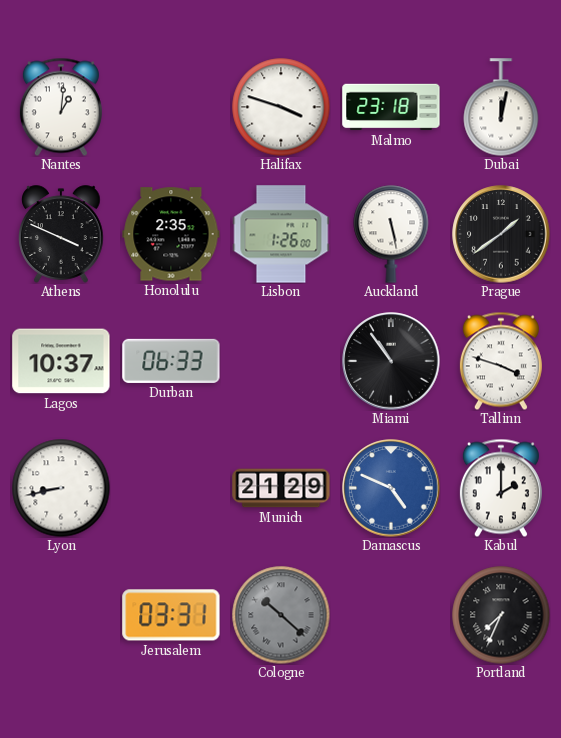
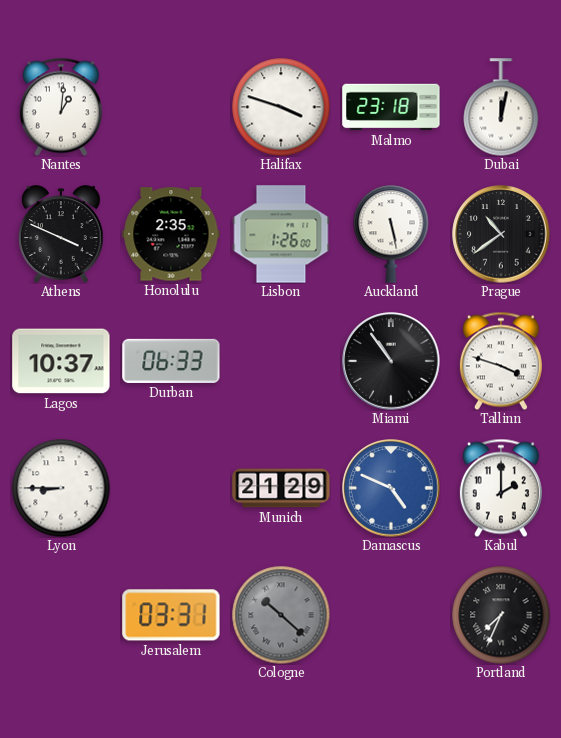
Prague: 1:39 -> 10:39
Lyon: 8:43 -> 8:45
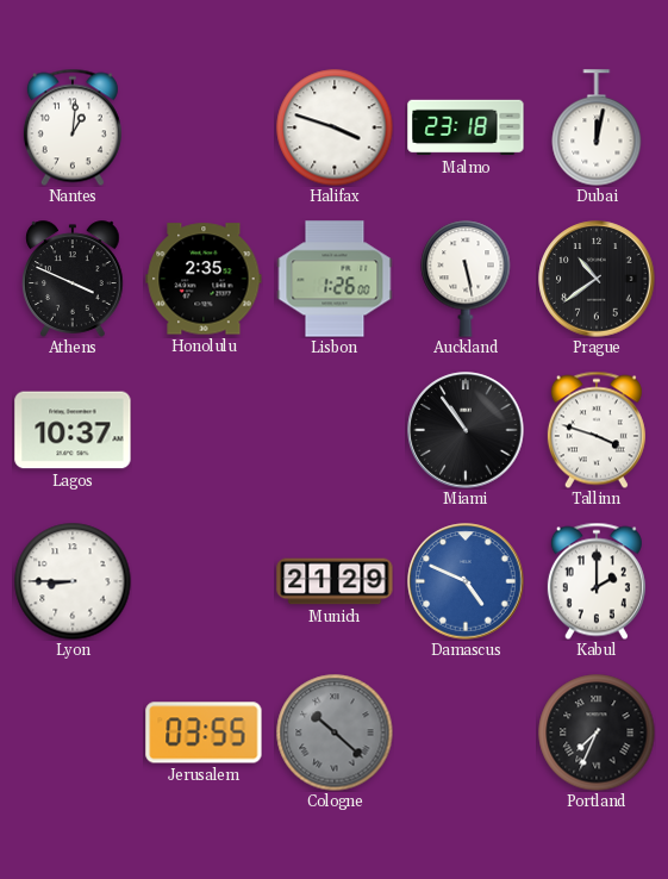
Durban: 06:33 -> none
Jerusalem: 03:31 -> 03:55
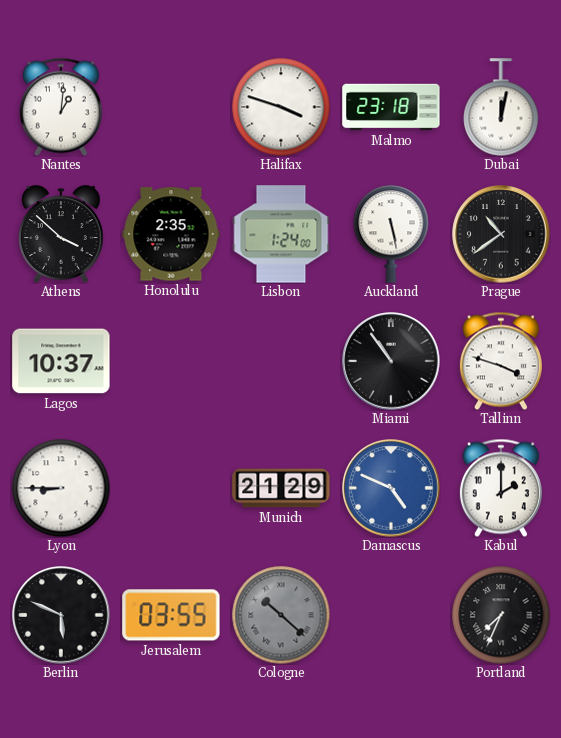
Athens: 3:49 -> 3:52
Lisbon: 1:26 -> 1:24
Berlin: none -> 5:49
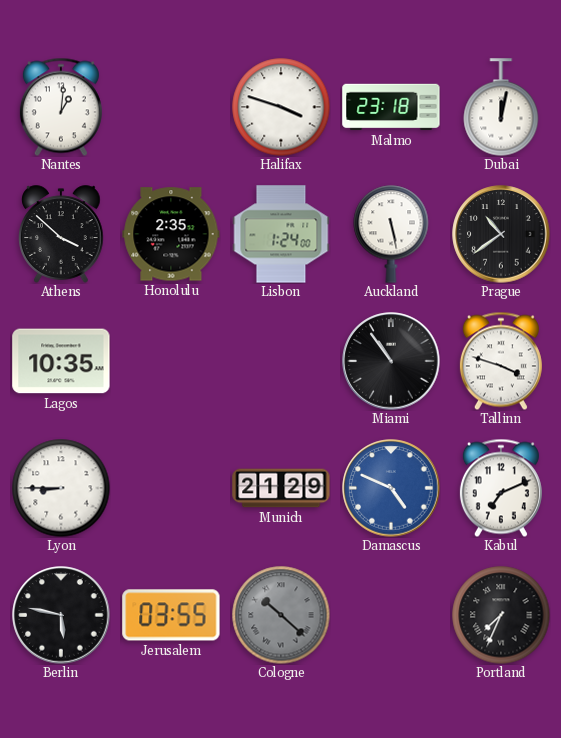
Lagos: 10:37 -> 10:35
Kabul: 2:00 -> 7:11
Berlin: 5:49 -> 5:47
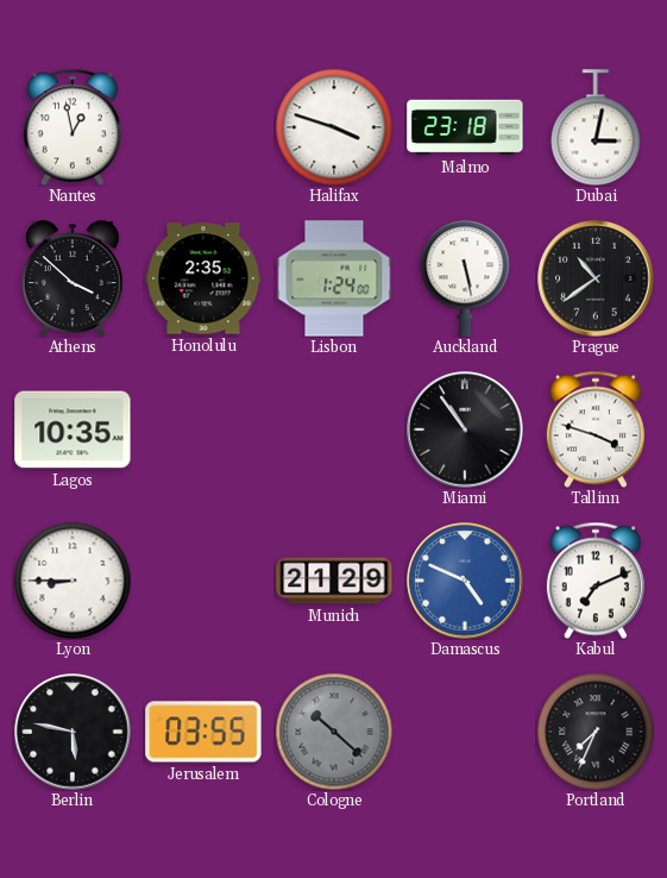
Nantes: 1:01 -> 12:58
Dubai: 12:02 -> 3:02
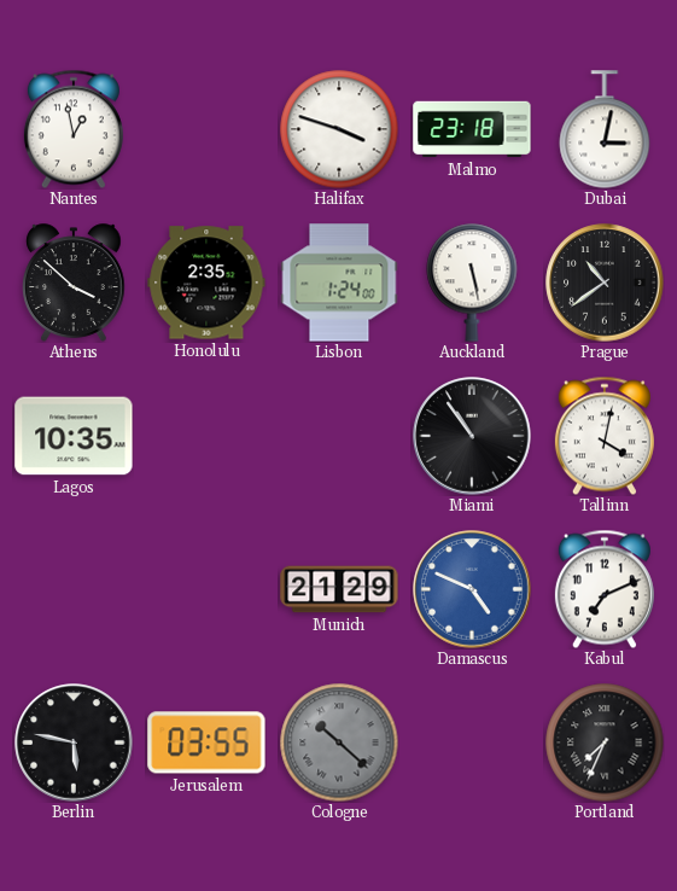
Tallinn: 3:48 -> 4:02
Lyon: 8:45 -> none
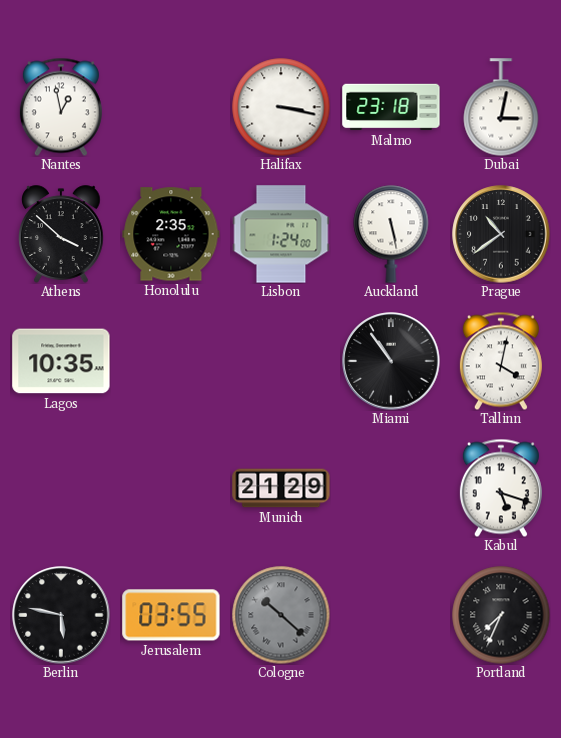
Halifax: 3:48 -> 3:17
Damascus: 4:49 -> none
Kabul: 7:11 -> 5:18
